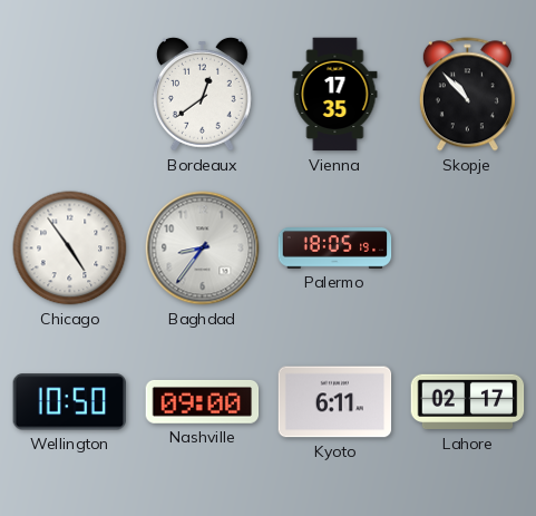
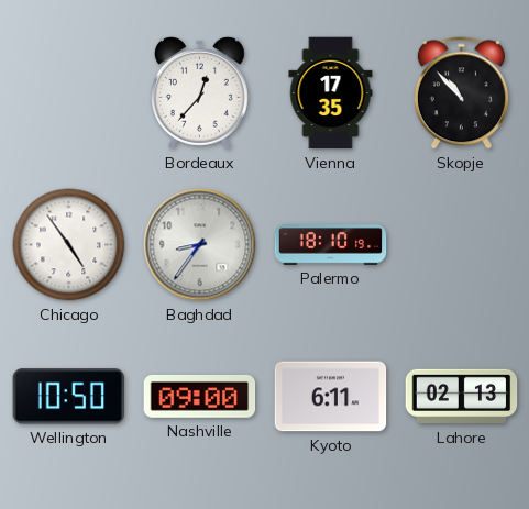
Bordeaux: 12:39 -> 12:37
Palermo: 18:05 -> 18:10
Lahore: 02:17 -> 02:13
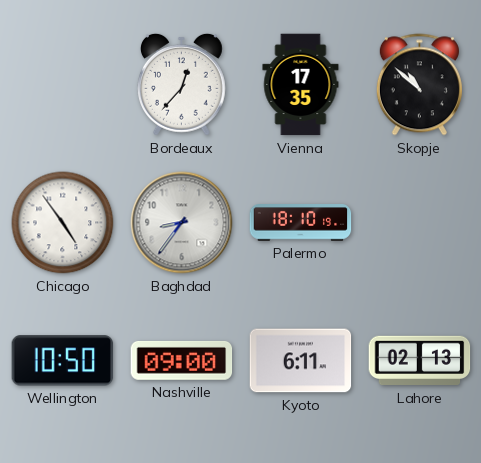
Skopje: 10:53 -> 10:52
